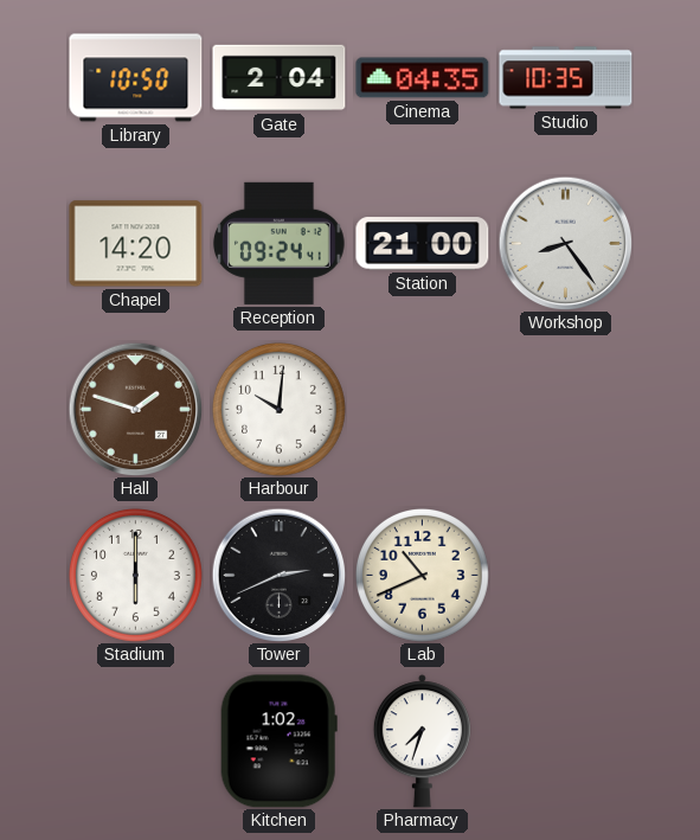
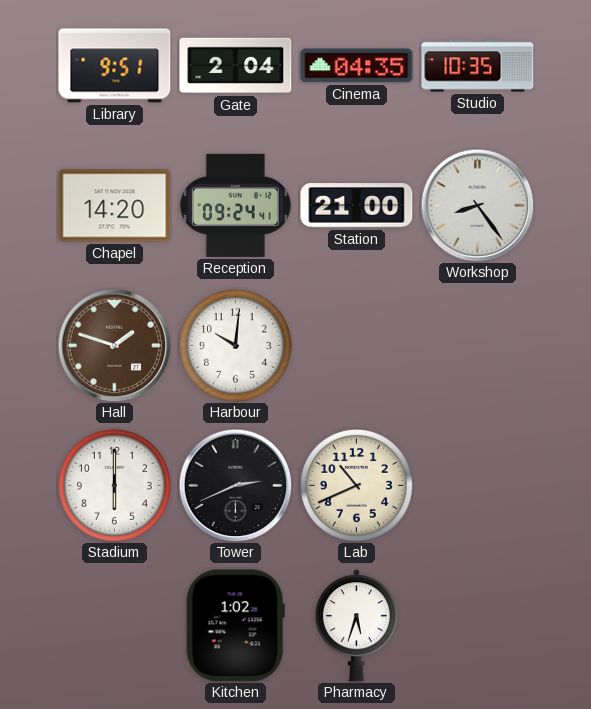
Library: 10:50 -> 9:51
Pharmacy: 7:33 -> 5:33
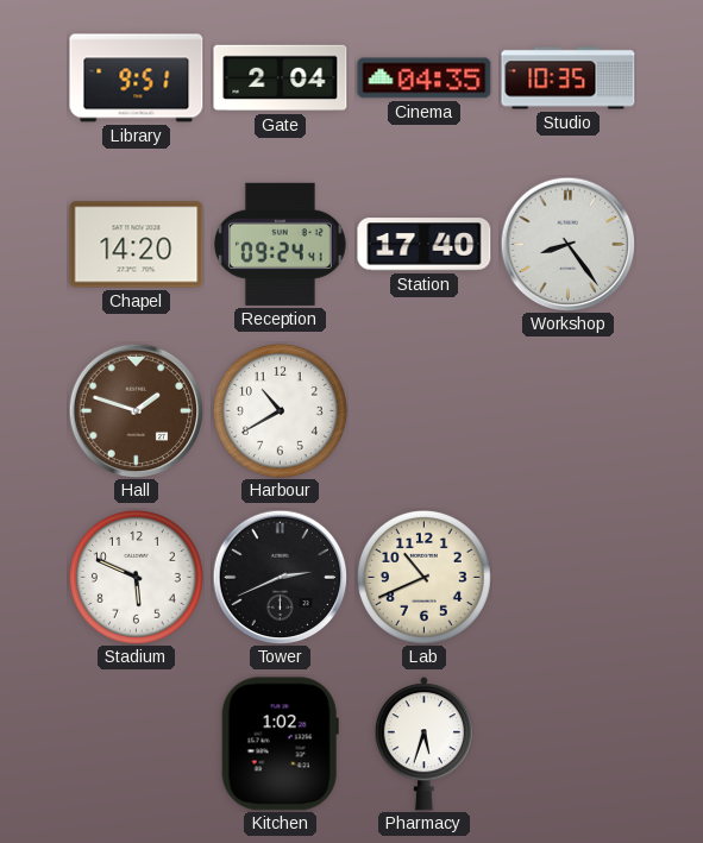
Station: 21:00 -> 17:40
Harbour: 10:01 -> 10:40
Stadium: 6:00 -> 5:49
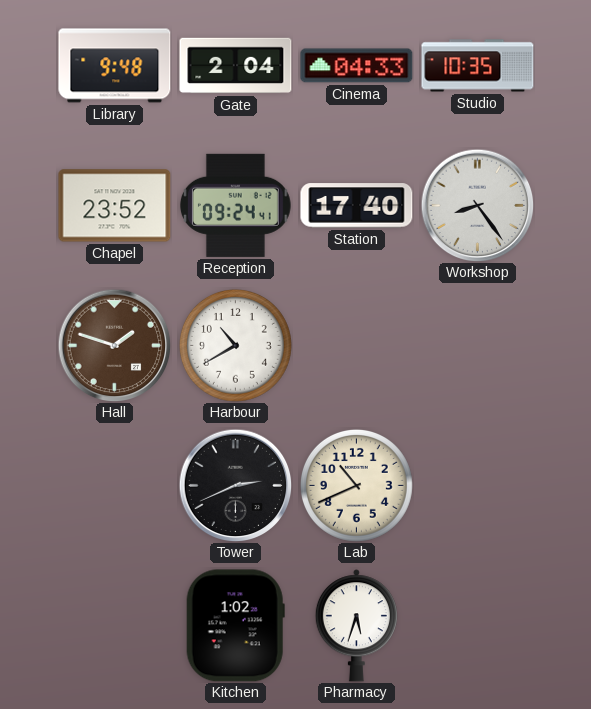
Library: 9:51 -> 9:48
Cinema: 04:35 -> 04:33
Chapel: 14:20 -> 23:52
Stadium: 5:49 -> none
